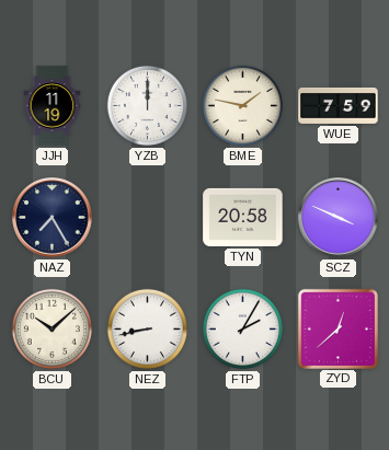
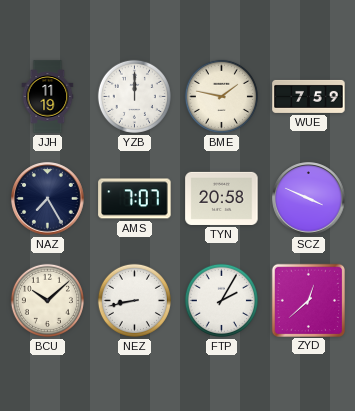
AMS: none -> 7:07
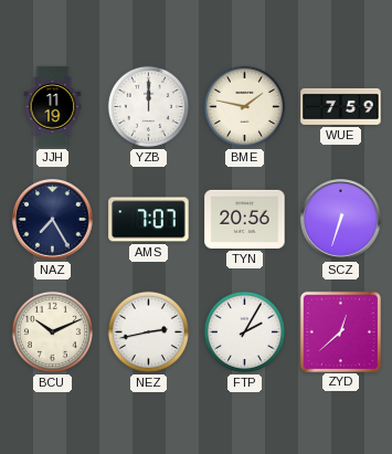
TYN: 20:58 -> 20:56
SCZ: 3:49 -> 6:33
BCU: 10:08 -> 10:11
NEZ: 8:43 -> 2:43
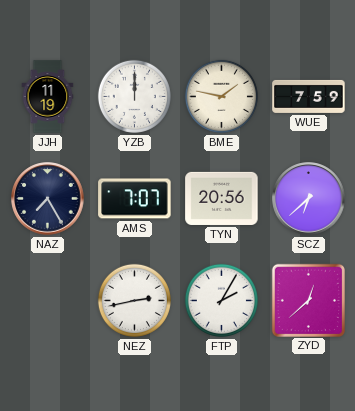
SCZ: 6:33 -> 6:38
BCU: 10:11 -> none
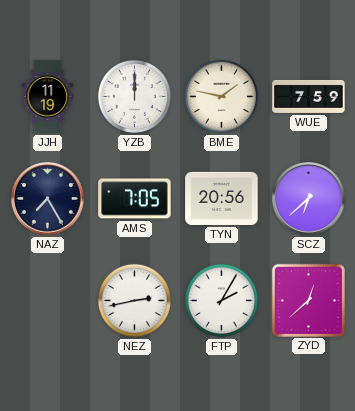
AMS: 7:07 -> 7:05
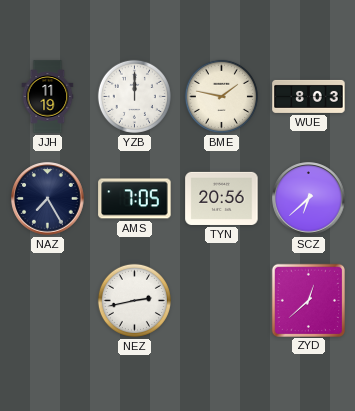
WUE: 7:59 -> 8:03
FTP: 2:05 -> none
